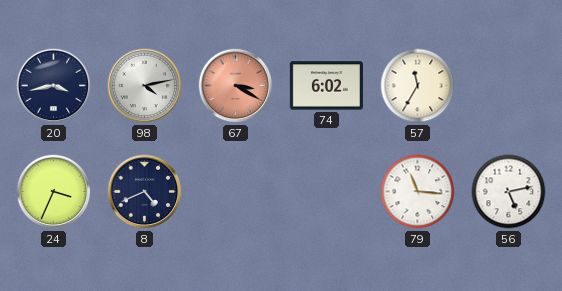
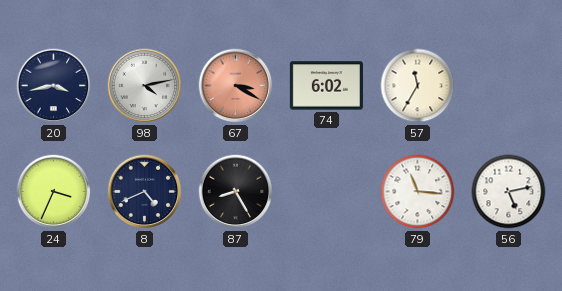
87: none -> 8:25
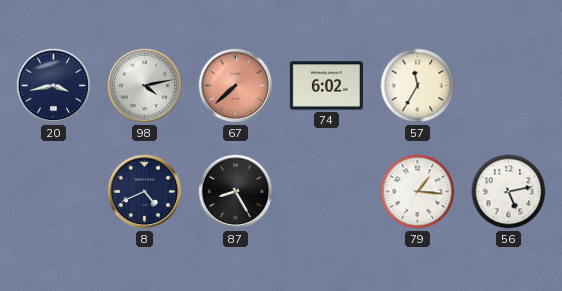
67: 3:20 -> 7:38
24: 3:34 -> none
79: 11:16 -> 1:16
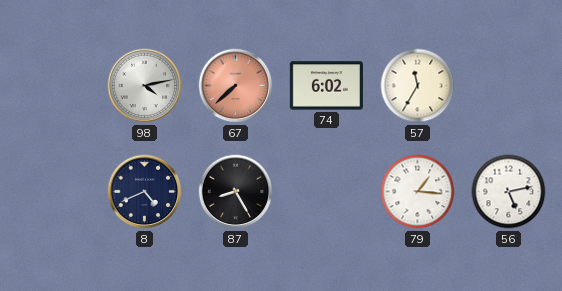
20: 3:43 -> none
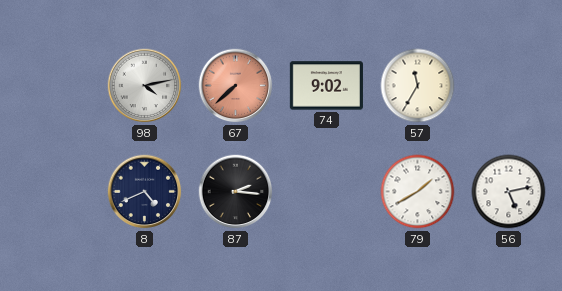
74: 6:02 -> 9:02
87: 8:25 -> 2:16
79: 1:16 -> 1:40
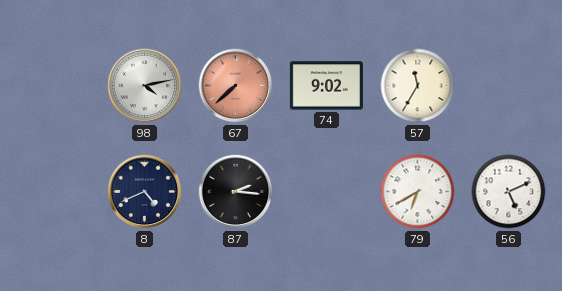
79: 1:40 -> 6:40
56: 5:13 -> 5:11
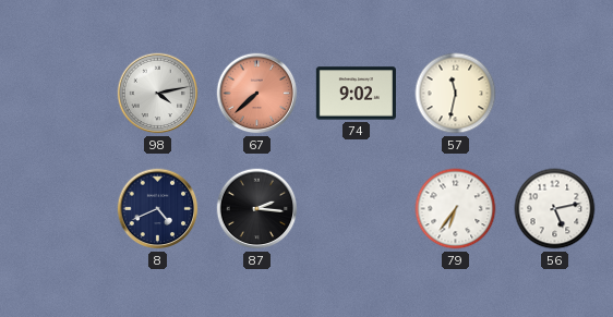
57: 11:35 -> 11:32
79: 6:40 -> 6:36
56: 5:11 -> 5:13
